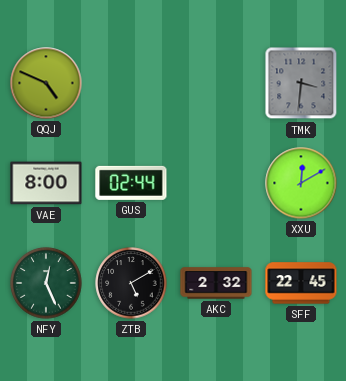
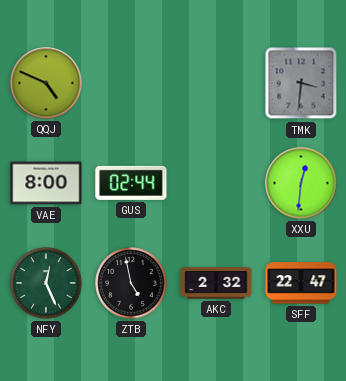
XXU: 12:10 -> 12:31
ZTB: 5:10 -> 4:58
SFF: 22:45 -> 22:47
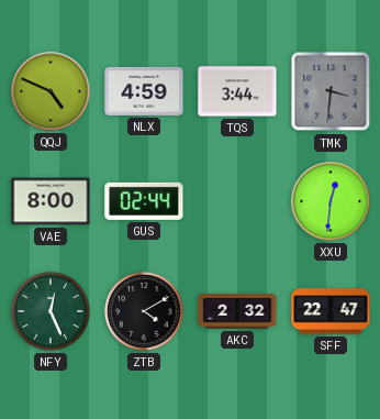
NLX: none -> 4:59
TQS: none -> 3:44
ZTB: 4:58 -> 4:10
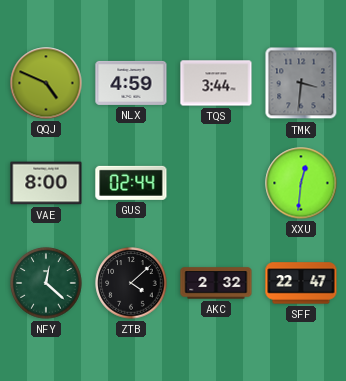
NFY: 12:26 -> 12:22
ZTB: 4:10 -> 4:08
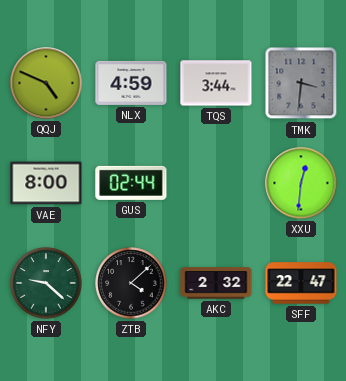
NFY: 12:22 -> 9:22
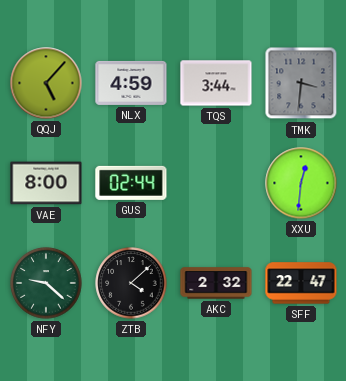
QQJ: 4:49 -> 5:07
